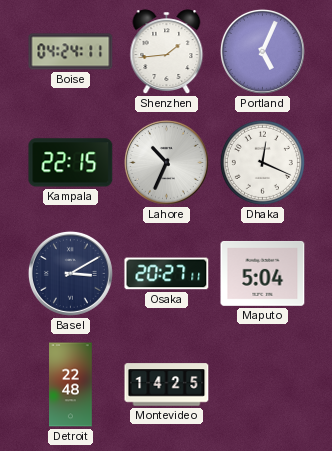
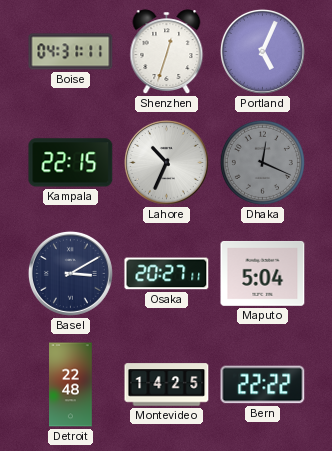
Boise: 04:24 -> 04:31
Shenzhen: 1:44 -> 12:33
Dhaka dial: white -> grey
Bern: none -> 22:22
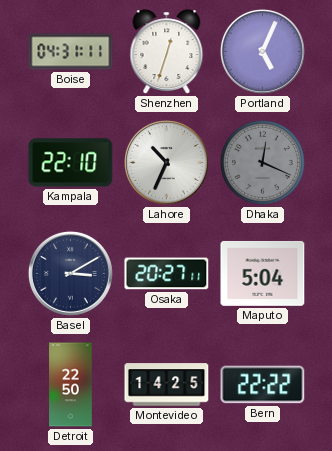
Kampala: 22:15 -> 22:10
Detroit: 22:48 -> 22:50
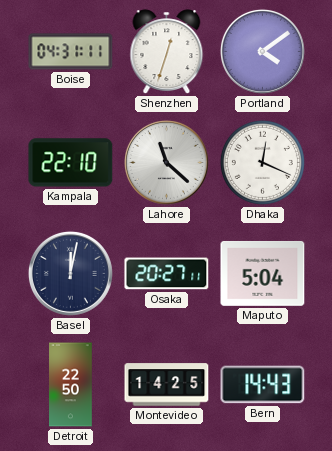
Portland: 5:04 -> 4:09
Lahore: 10:34 -> 11:22
Dhaka dial: grey -> white
Basel: 3:10 -> 12:02
Bern: 22:22 -> 14:43
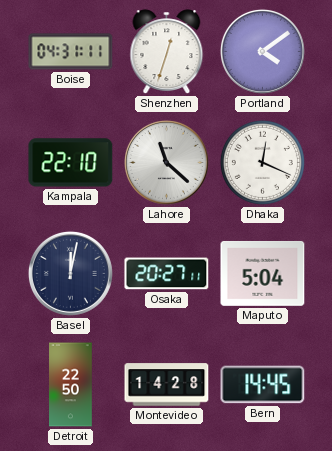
Montevideo: 14:25 -> 14:28
Bern: 14:43 -> 14:45
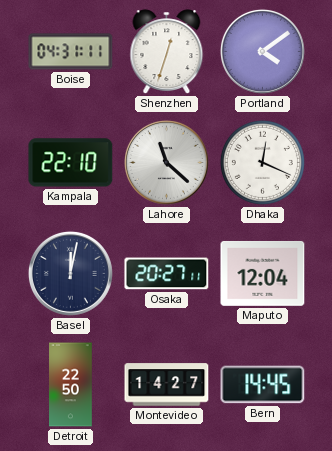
Maputo: 5:04 -> 12:04
Montevideo: 14:28 -> 14:27
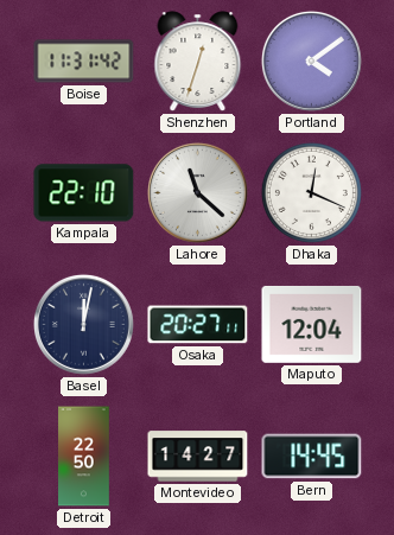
Boise: 04:31 -> 11:31
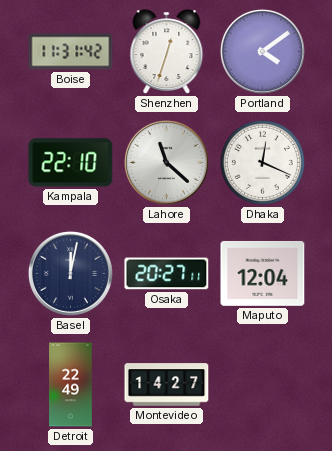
Detroit: 22:50 -> 22:49
Bern: 14:45 -> none
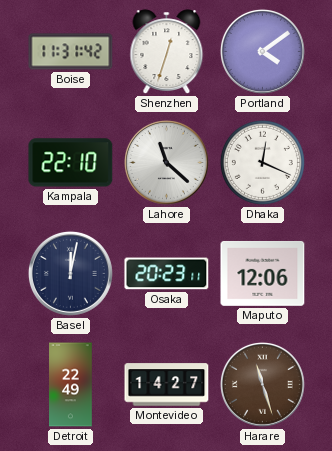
Osaka: 20:27 -> 20:23
Maputo: 12:04 -> 12:06
Harare: none -> 11:27
